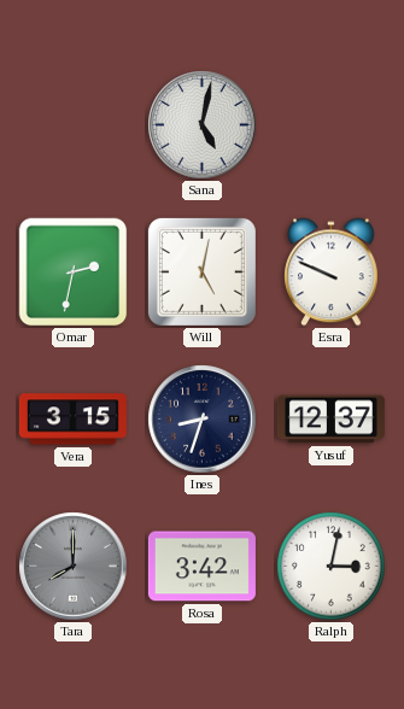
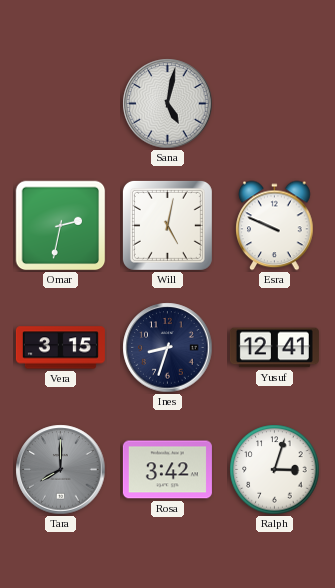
Yusuf: 12:37 -> 12:41
Ralph: 3:02 -> 3:03
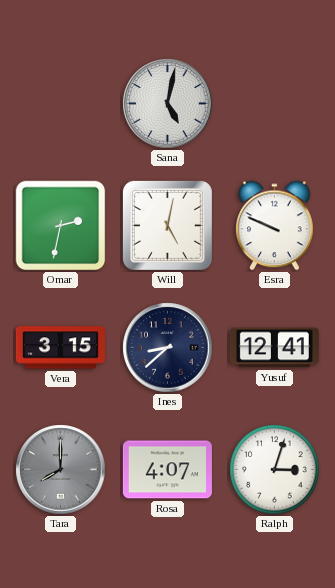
Ines: 8:33 -> 8:38
Rosa: 3:42 -> 4:07
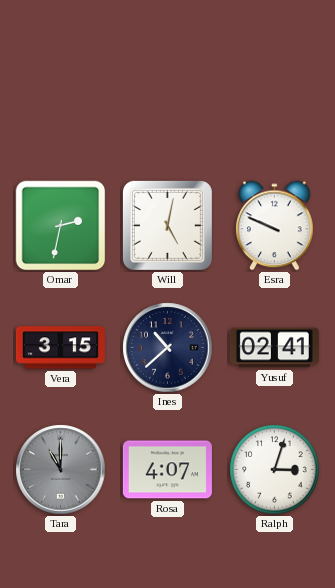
Sana: 5:02 -> none
Ines: 8:38 -> 10:38
Yusuf: 12:41 -> 02:41
Tara: 8:00 -> 11:00
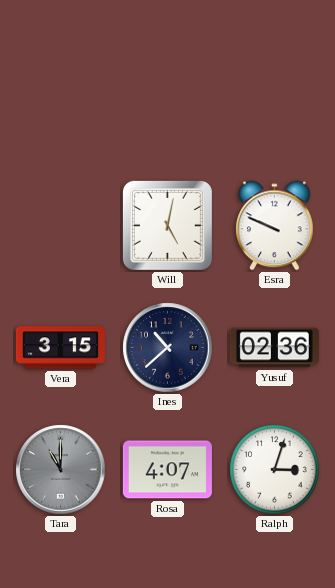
Omar: 2:32 -> none
Yusuf: 02:41 -> 02:36
